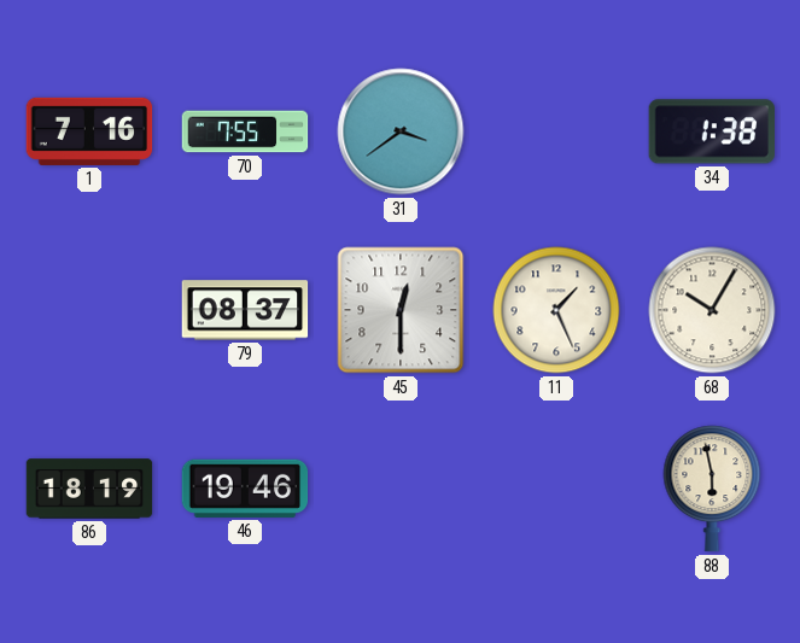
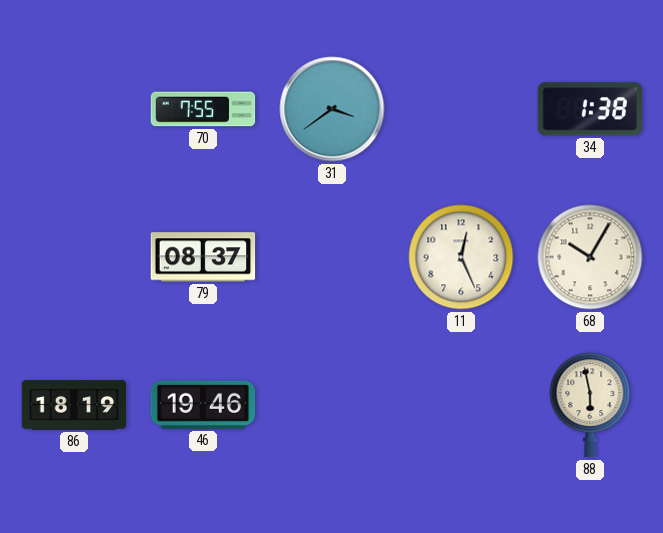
1: 7:16 -> none
45: 12:30 -> none
11: 1:26 -> 12:26
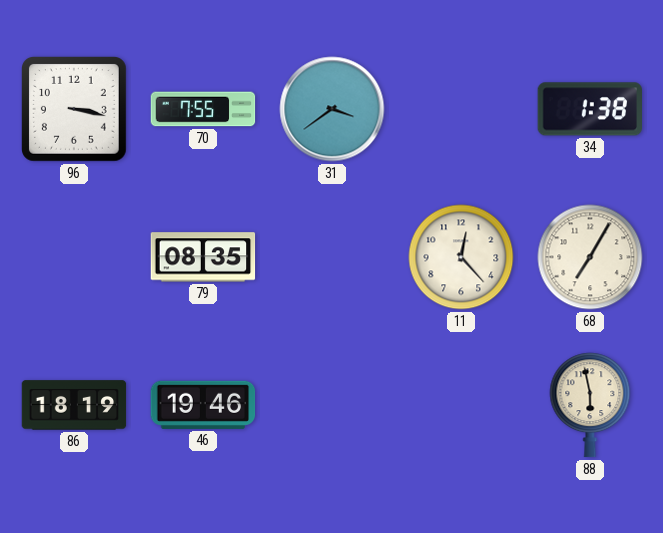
96: none -> 3:17
79: 08:37 -> 08:35
11: 12:26 -> 12:23
68: 10:05 -> 7:05
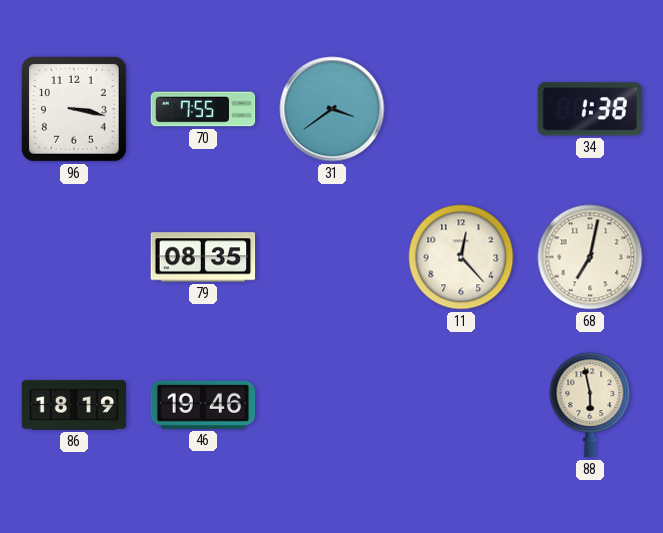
68: 7:05 -> 7:02
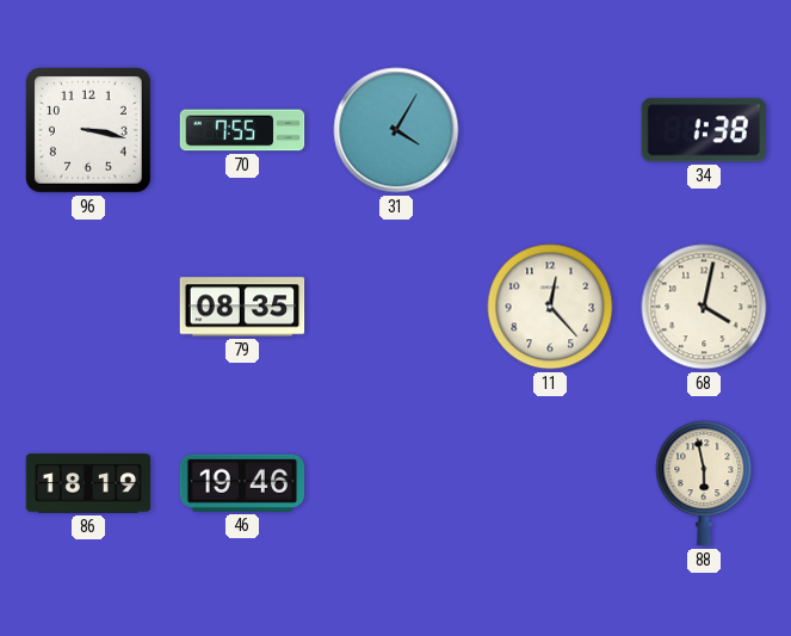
31: 3:39 -> 4:05
68: 7:02 -> 4:02
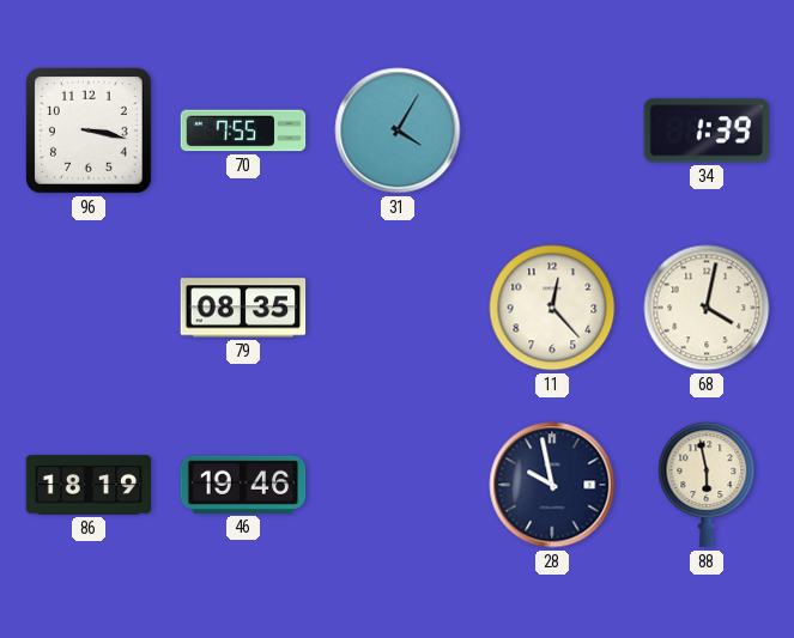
34: 1:38 -> 1:39
28: none -> 9:58
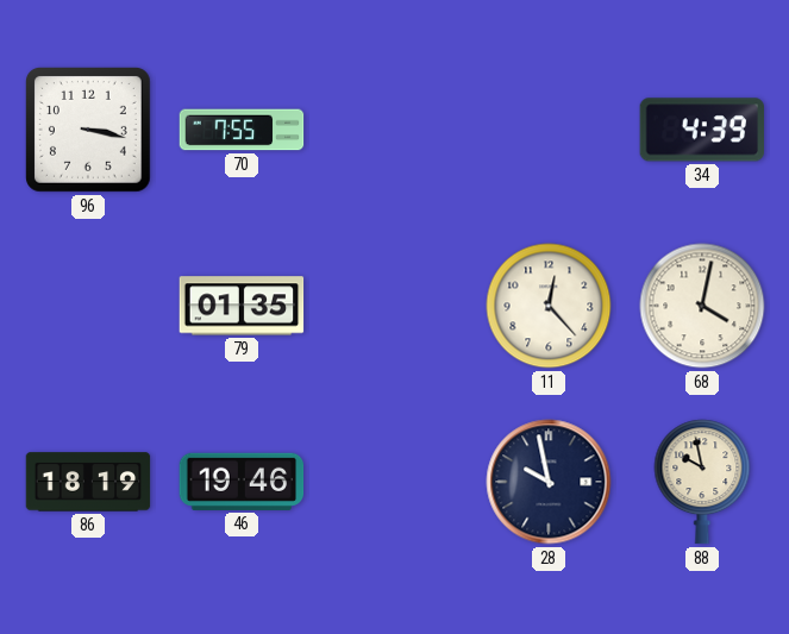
31: 4:05 -> none
34: 1:39 -> 4:39
79: 08:35 -> 01:35
88: 5:58 -> 9:58
